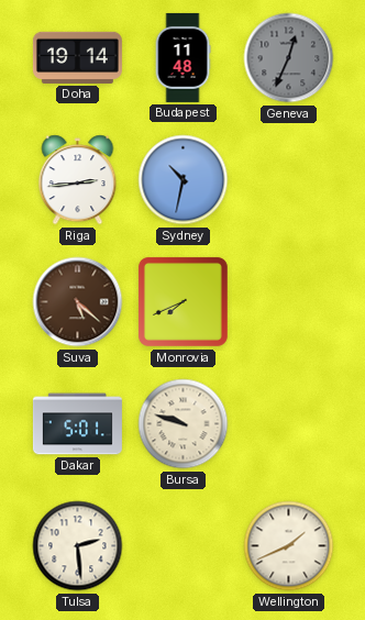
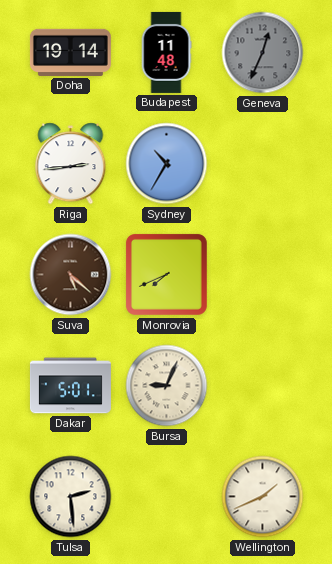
Sydney: 10:32 -> 10:35
Bursa: 9:48 -> 9:04
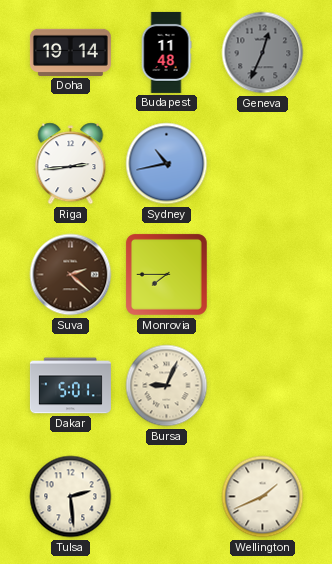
Sydney: 10:35 -> 10:43
Suva: 5:22 -> 2:22
Monrovia: 7:41 -> 7:45
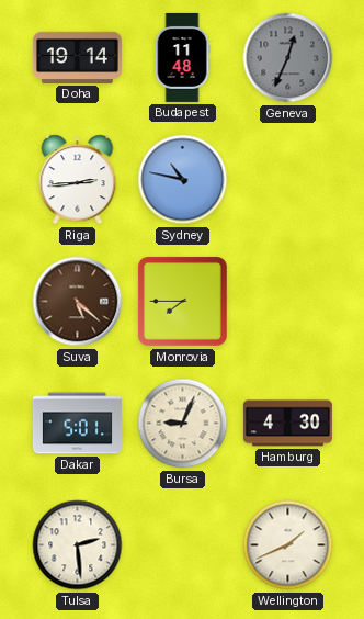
Sydney: 10:43 -> 10:47
Suva: 2:22 -> 5:22
Hamburg: none -> 4:30
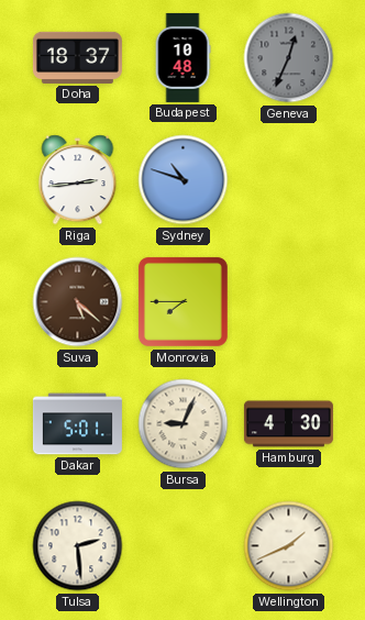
Doha: 19:14 -> 18:37
Budapest: 11:48 -> 10:48
Sydney: 10:47 -> 10:48
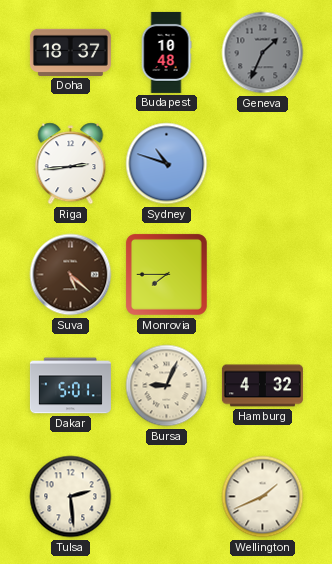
Geneva: 12:34 -> 1:34
Hamburg: 4:30 -> 4:32
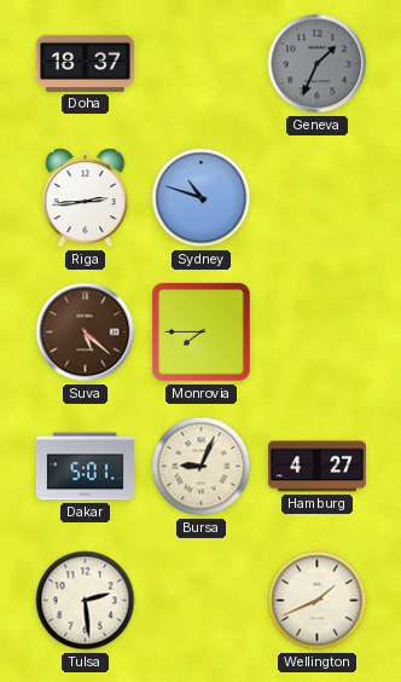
Budapest: 10:48 -> none
Hamburg: 4:32 -> 4:27
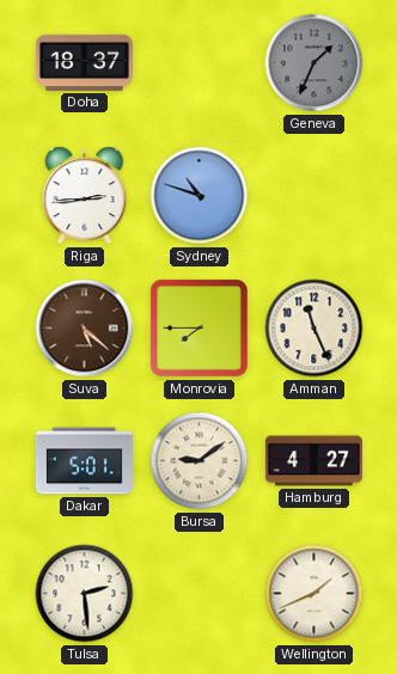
Amman: none -> 11:26
Bursa: 9:04 -> 9:09
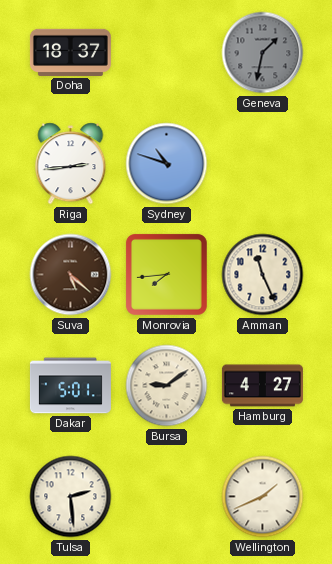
Geneva: 1:34 -> 1:32
Monrovia: 7:45 -> 7:44
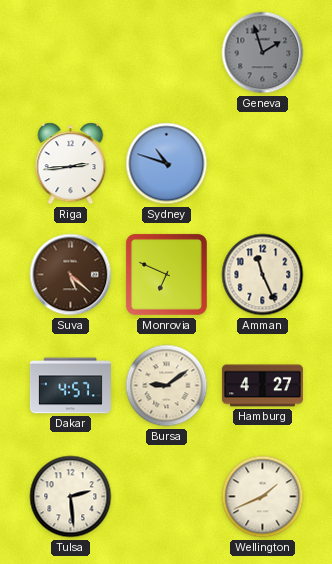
Doha: 18:37 -> none
Geneva: 1:32 -> 1:57
Monrovia: 7:44 -> 6:49
Dakar: 5:01 -> 4:57
